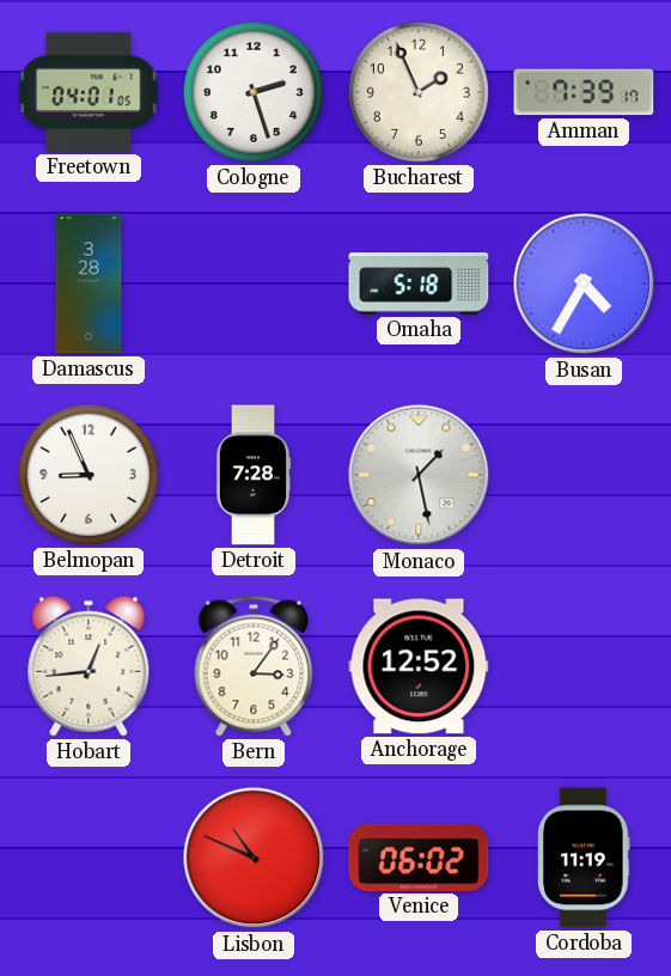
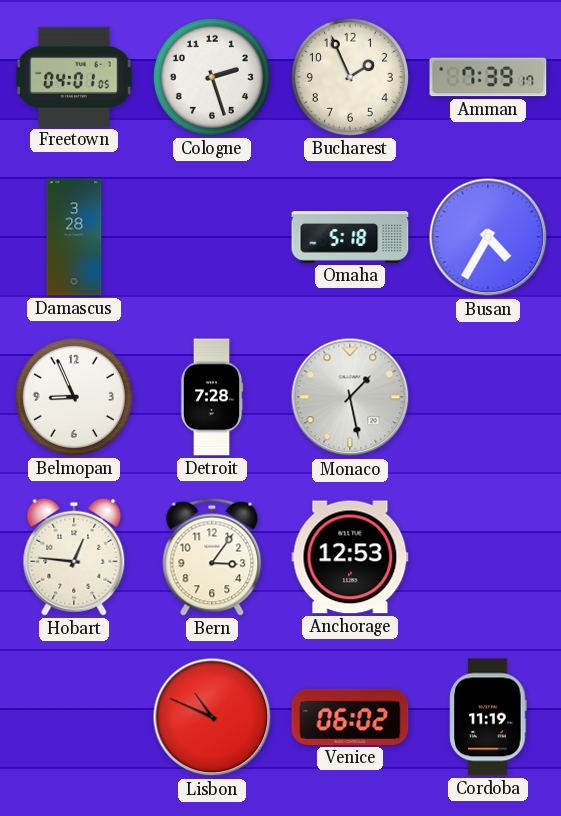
Hobart: 12:44 -> 12:46
Anchorage: 12:52 -> 12:53
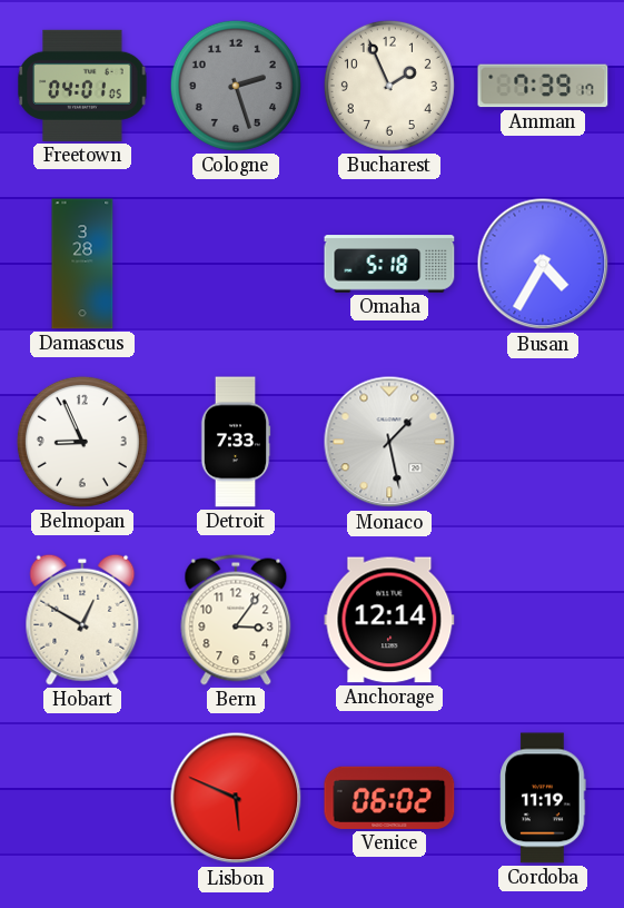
Cologne dial: white -> grey
Detroit: 7:28 -> 7:33
Hobart: 12:46 -> 12:50
Anchorage: 12:53 -> 12:14
Lisbon: 10:49 -> 5:49
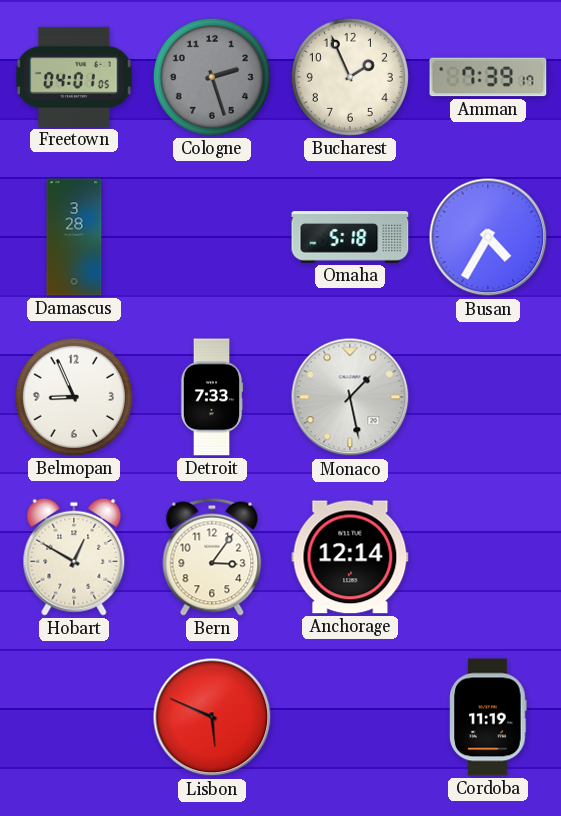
Venice: 06:02 -> none
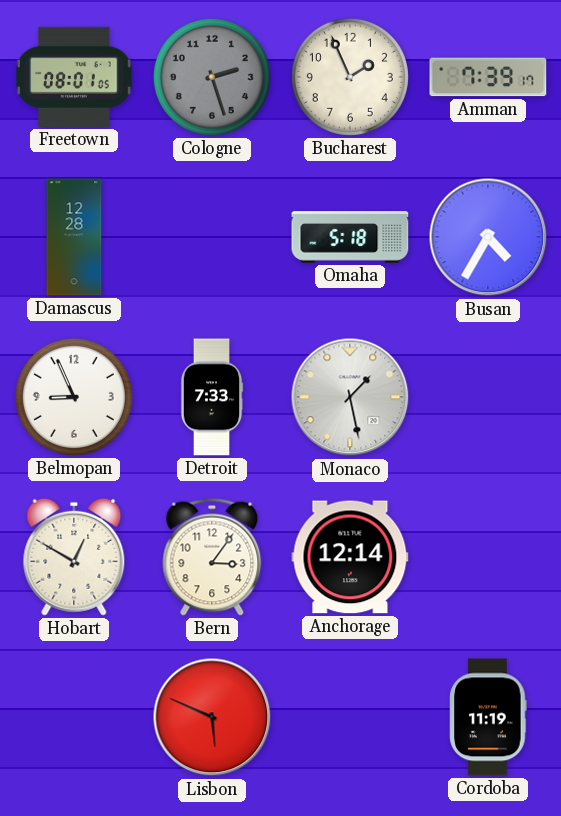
Freetown: 04:01 -> 08:01
Damascus: 3:28 -> 12:28
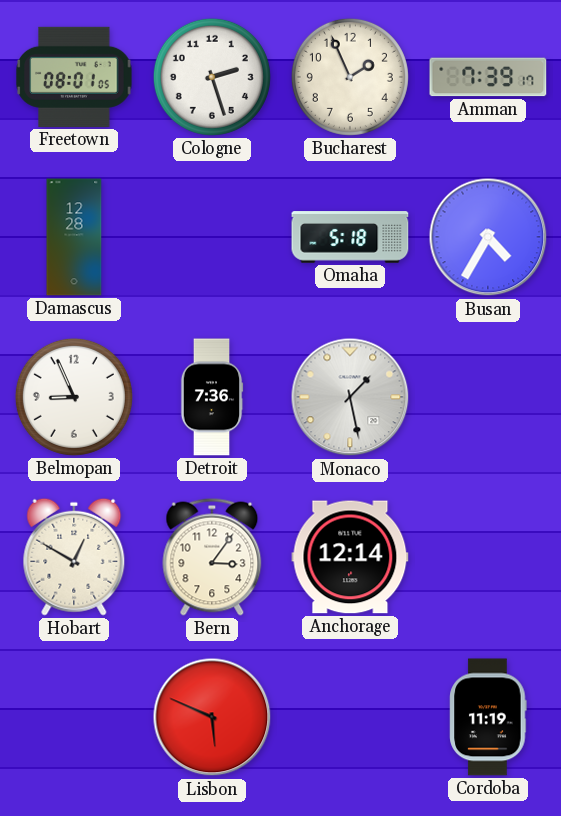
Cologne dial: grey -> white
Detroit: 7:33 -> 7:36
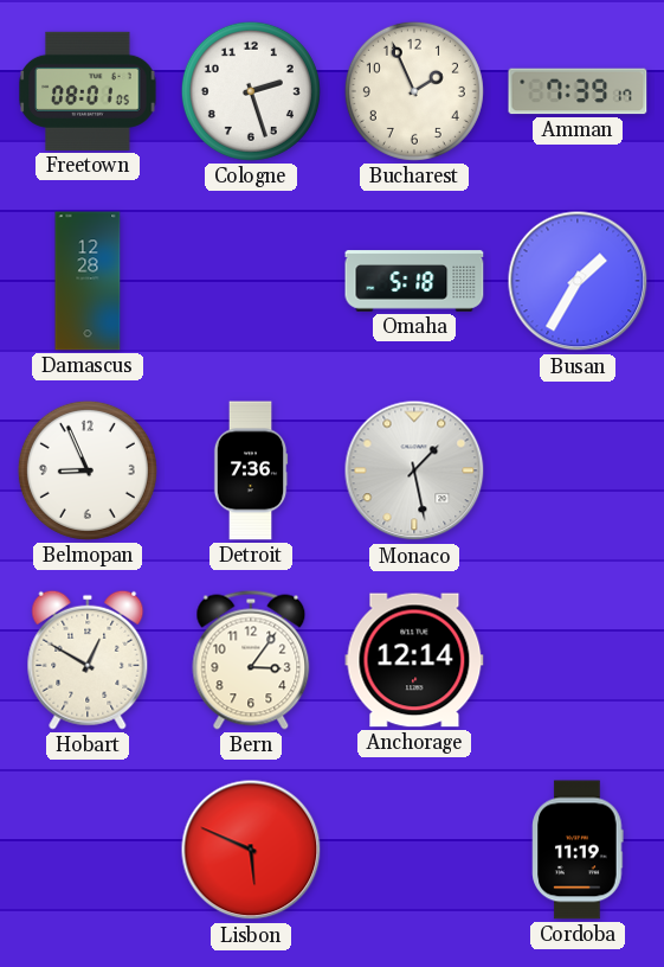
Busan: 4:35 -> 1:35
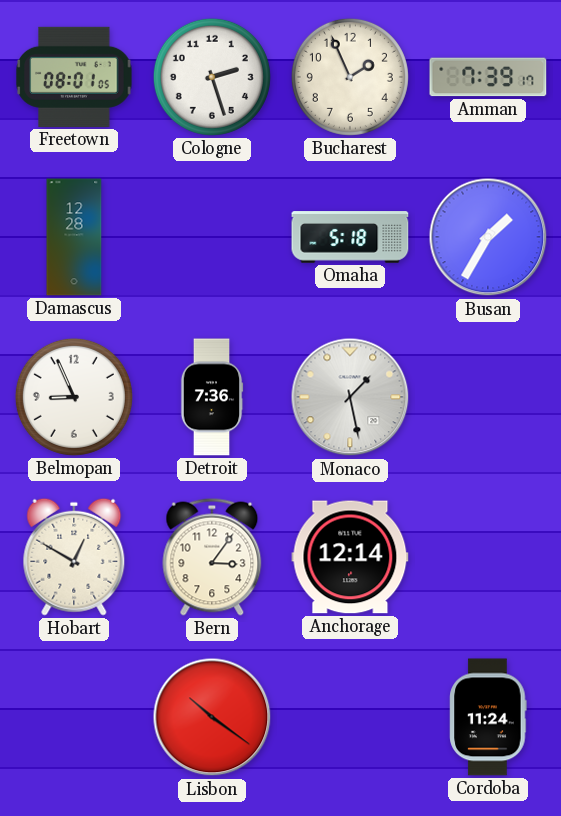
Lisbon: 5:49 -> 10:21
Cordoba: 11:19 -> 11:24
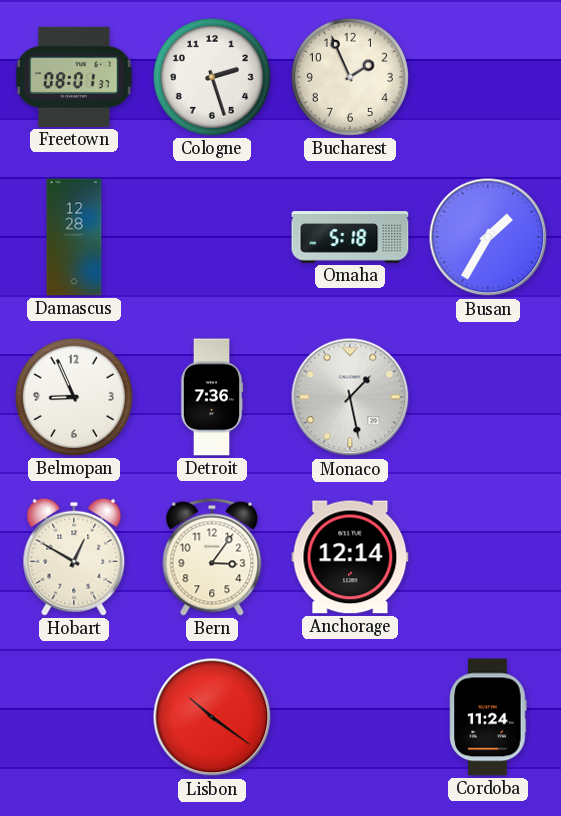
Freetown: 08:01:05 -> 08:01:37
Amman: 7:39 -> none
